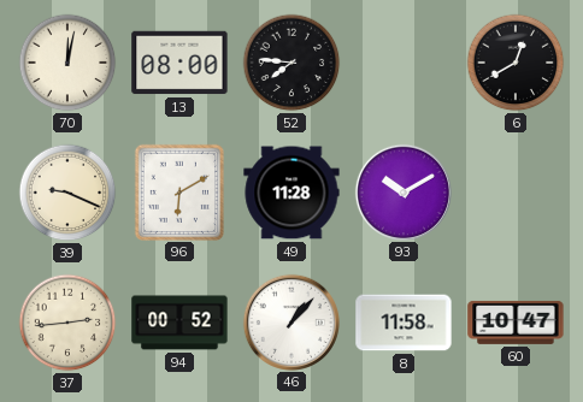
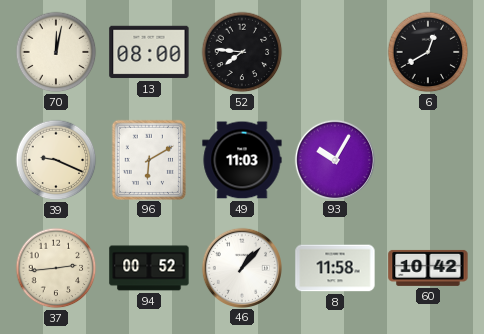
49: 11:28 -> 11:03
93: 10:10 -> 10:05
60: 10:47 -> 10:42
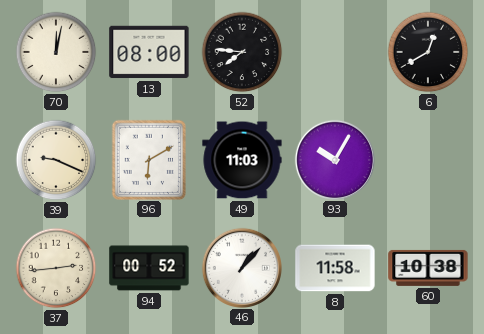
60: 10:42 -> 10:38
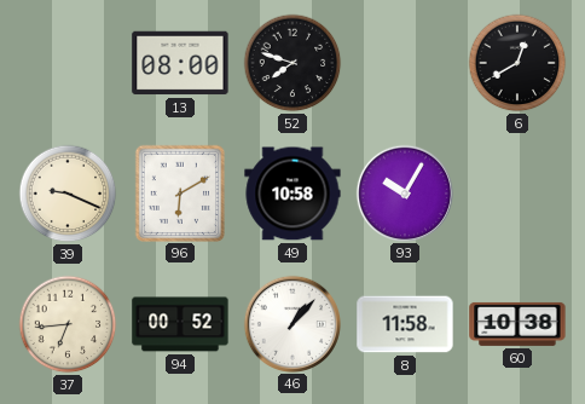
70: 12:02 -> none
52: 7:46 -> 7:48
49: 11:03 -> 10:58
37: 2:44 -> 6:44
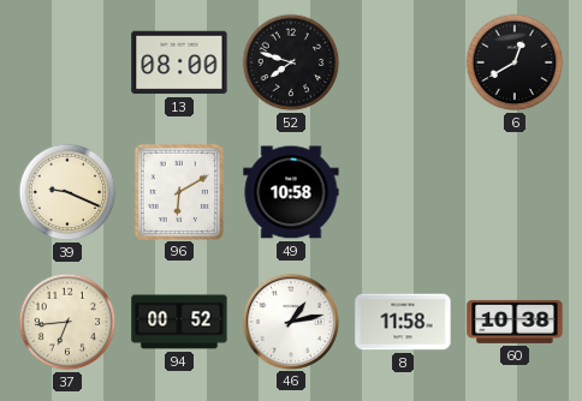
93: 10:05 -> none
46: 1:07 -> 1:13
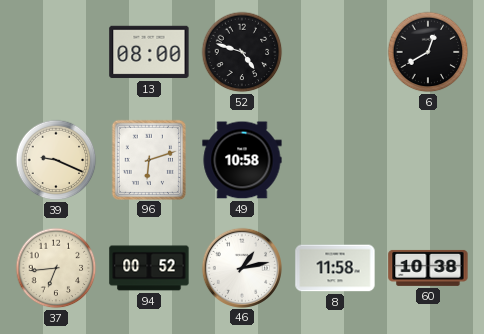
52: 7:48 -> 4:48
96: 6:10 -> 6:12
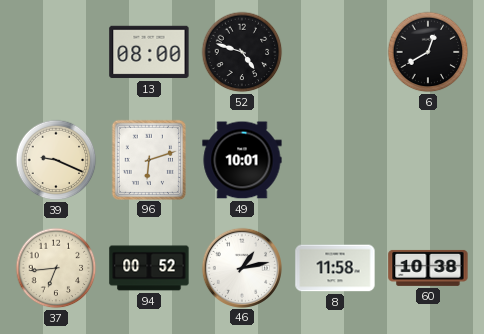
49: 10:58 -> 10:01
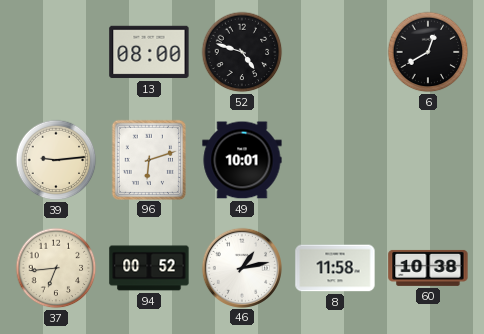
39: 9:19 -> 9:14
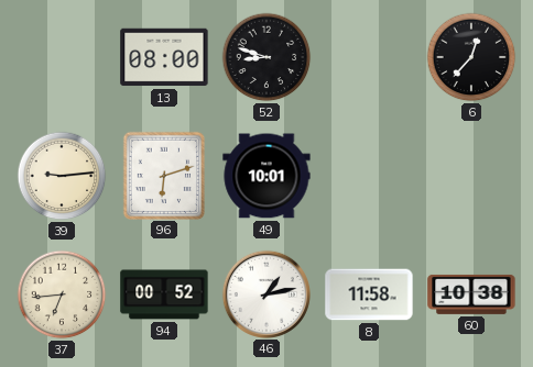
52: 4:48 -> 8:48
6: 12:40 -> 12:37
